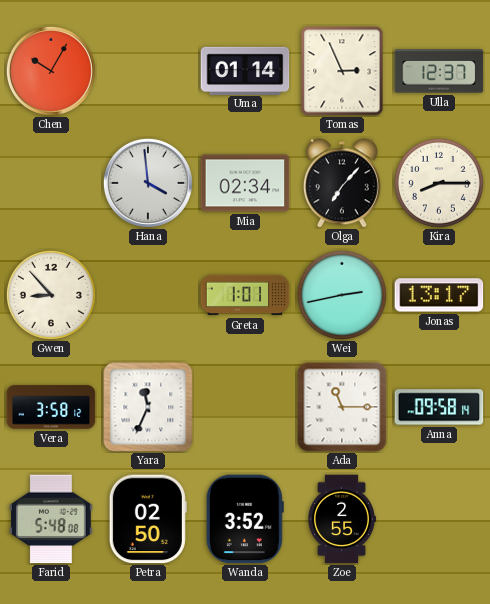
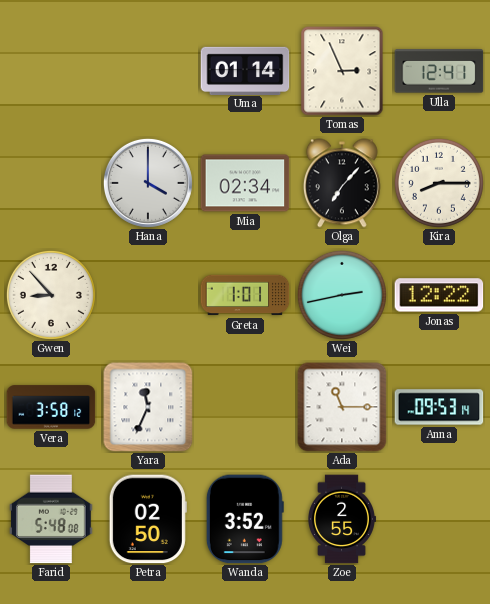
Chen: 10:05 -> none
Ulla: 12:37 -> 12:41
Hana: 3:59 -> 4:00
Jonas: 13:17 -> 12:22
Anna: 09:58 -> 09:53
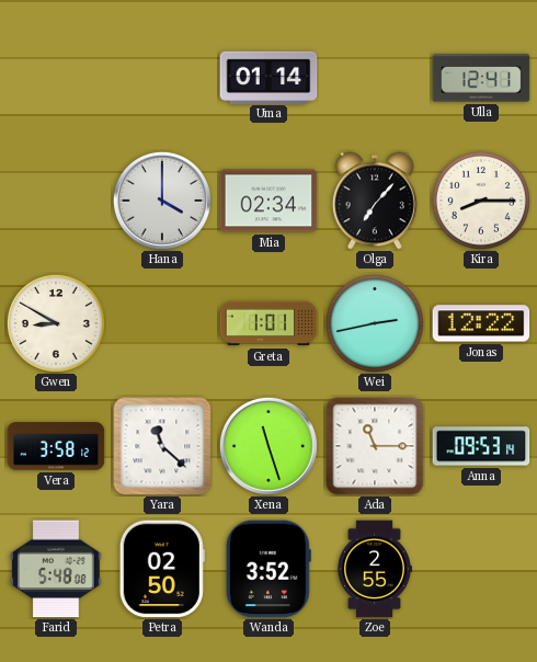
Tomas: 2:56 -> none
Gwen: 8:53 -> 8:50
Yara: 11:34 -> 11:22
Xena: none -> 11:27
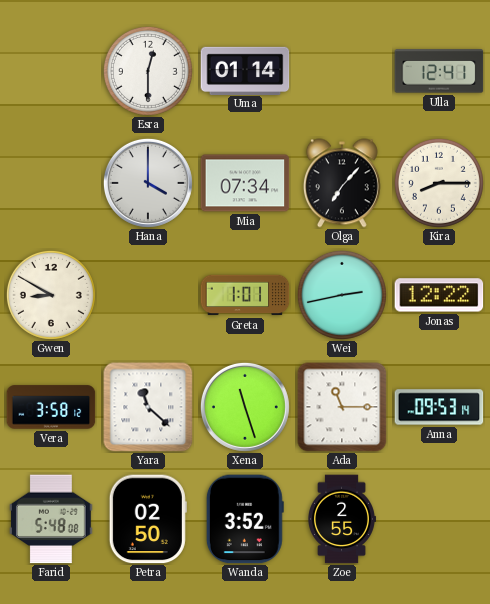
Esra: none -> 12:30
Mia: 02:34 -> 07:34
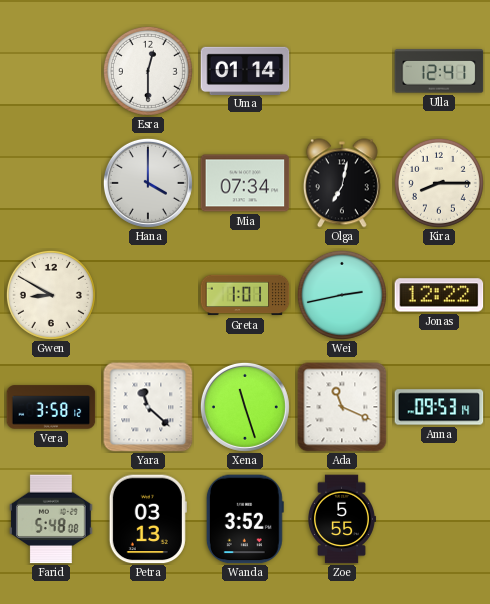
Olga: 7:07 -> 7:02
Ada: 11:15 -> 11:19
Petra: 02:50 -> 03:13
Zoe: 2:55 -> 5:55
